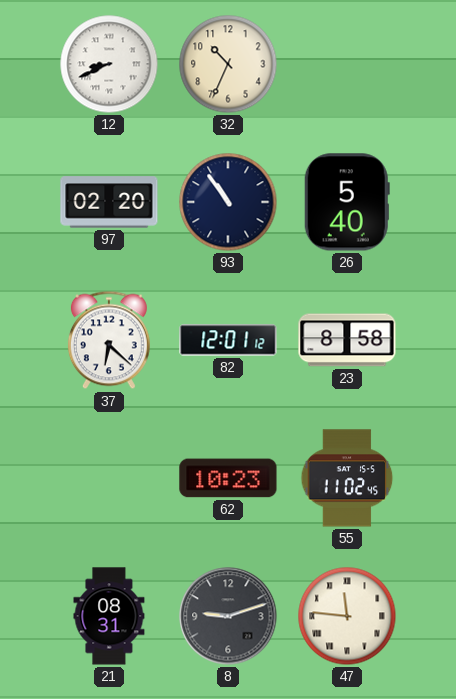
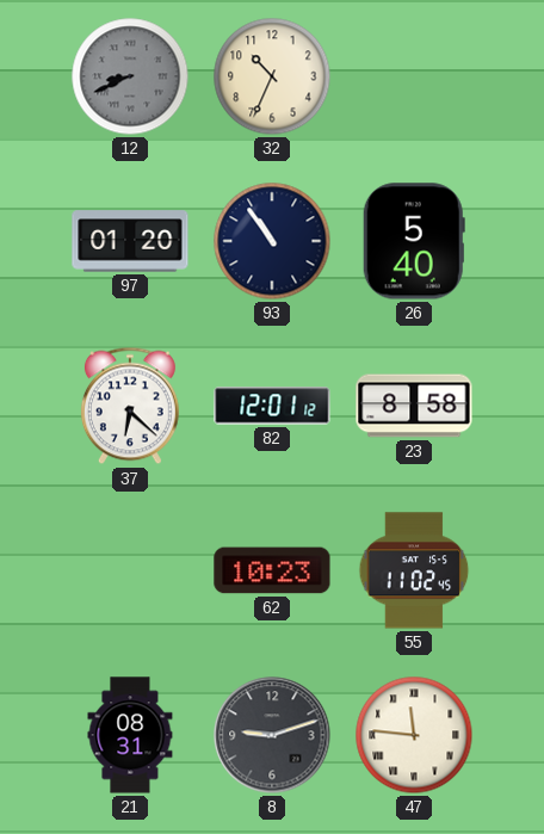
12 dial: white -> grey
97: 02:20 -> 01:20
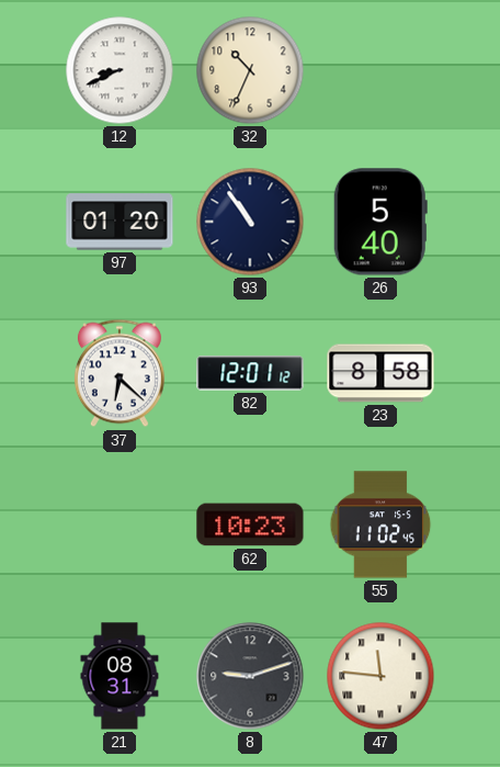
12 dial: grey -> white
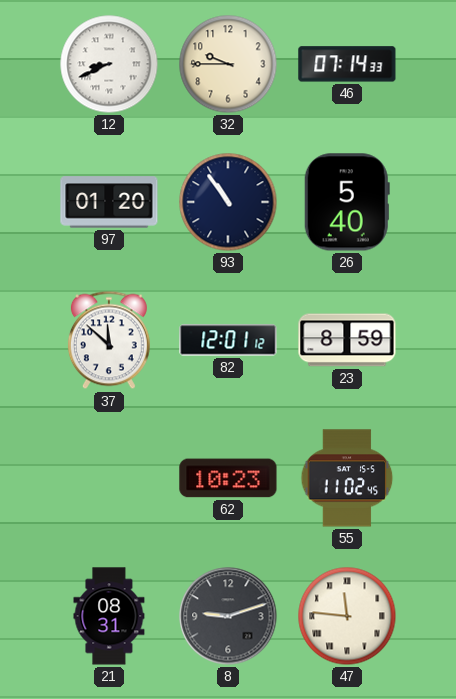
32: 10:34 -> 9:45
46: none -> 07:14
37: 6:22 -> 11:52
23: 8:58 -> 8:59
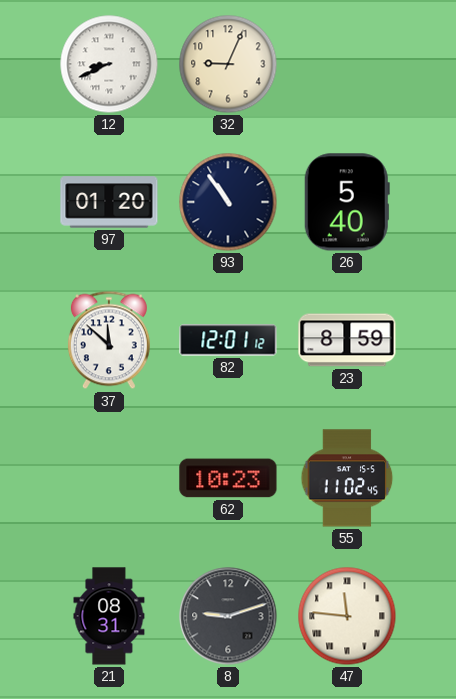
32: 9:45 -> 9:04
46: 07:14 -> none
